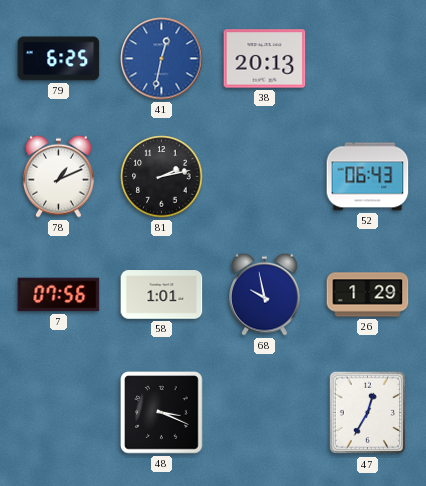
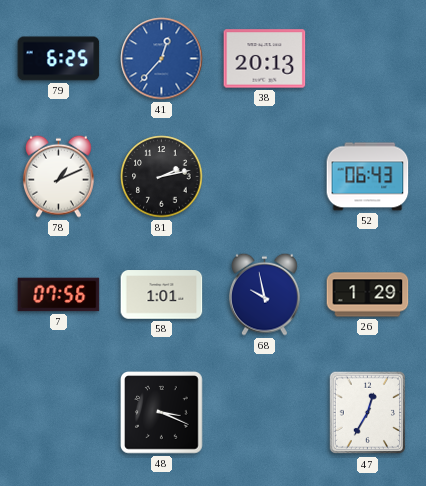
41: 12:32 -> 12:37
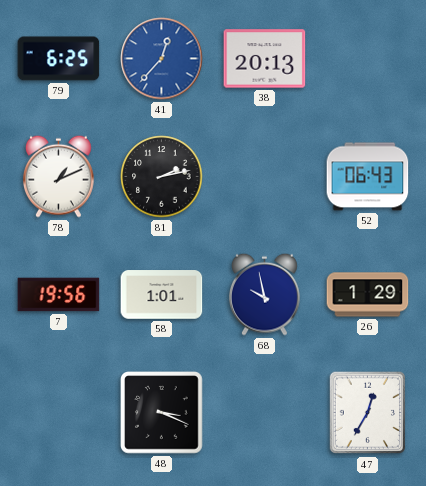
7: 07:56 -> 19:56
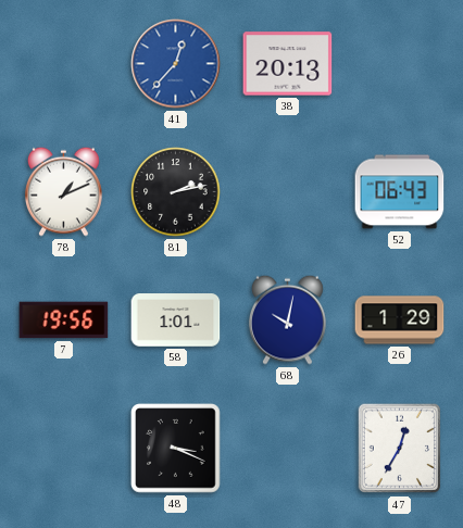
79: 6:25 -> none
68: 9:58 -> 10:02
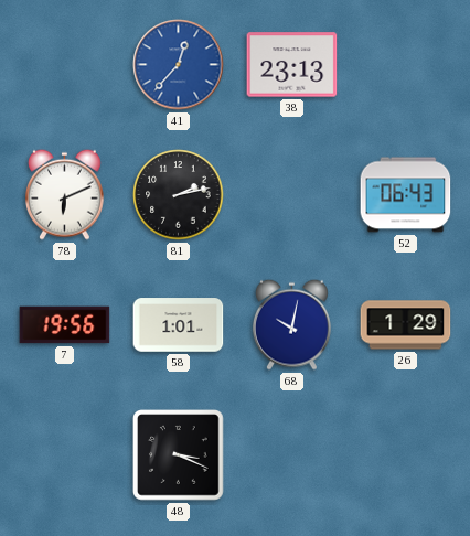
38: 20:13 -> 23:13
78: 1:11 -> 6:11
47: 12:35 -> none
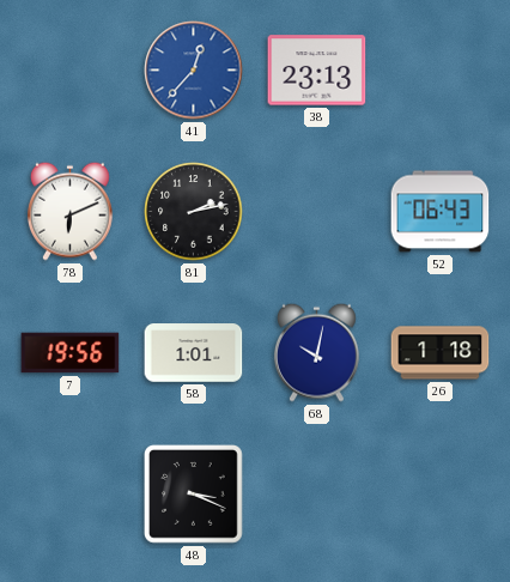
26: 1:29 -> 1:18
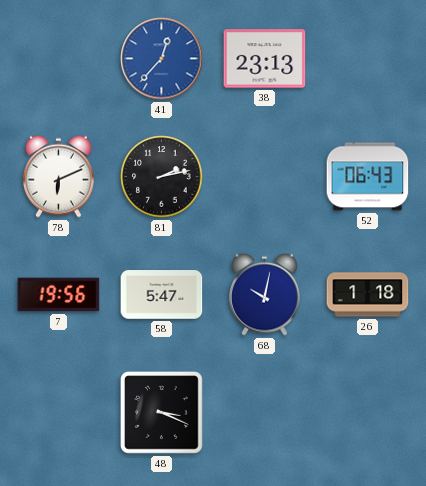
58: 1:01 -> 5:47
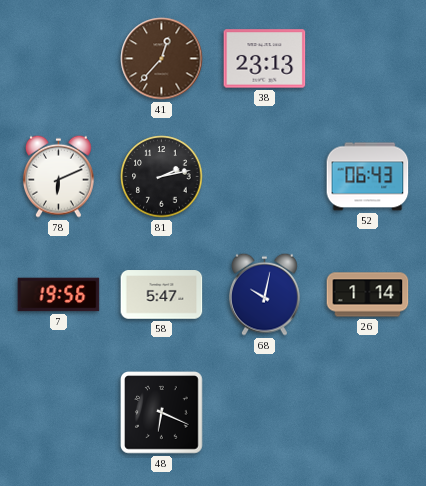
41 dial: blue -> brown
26: 1:18 -> 1:14
48: 3:19 -> 6:19
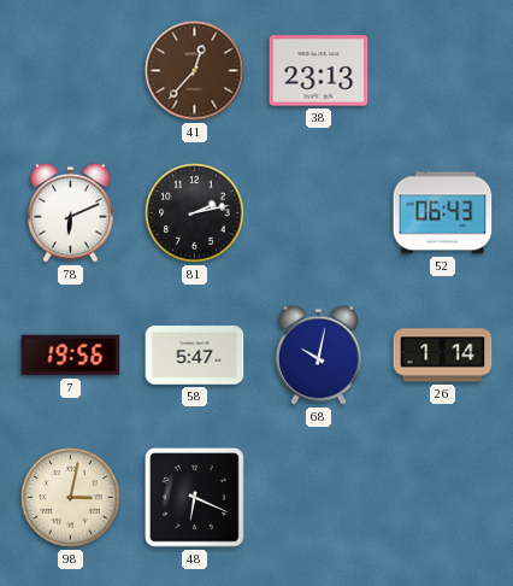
98: none -> 3:02
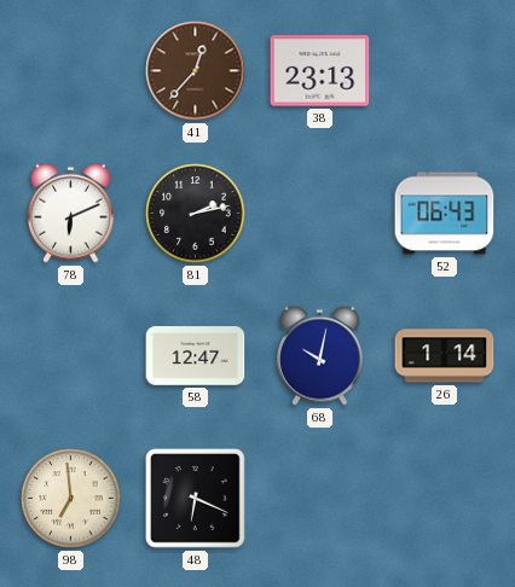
7: 19:56 -> none
58: 5:47 -> 12:47
98: 3:02 -> 6:59
